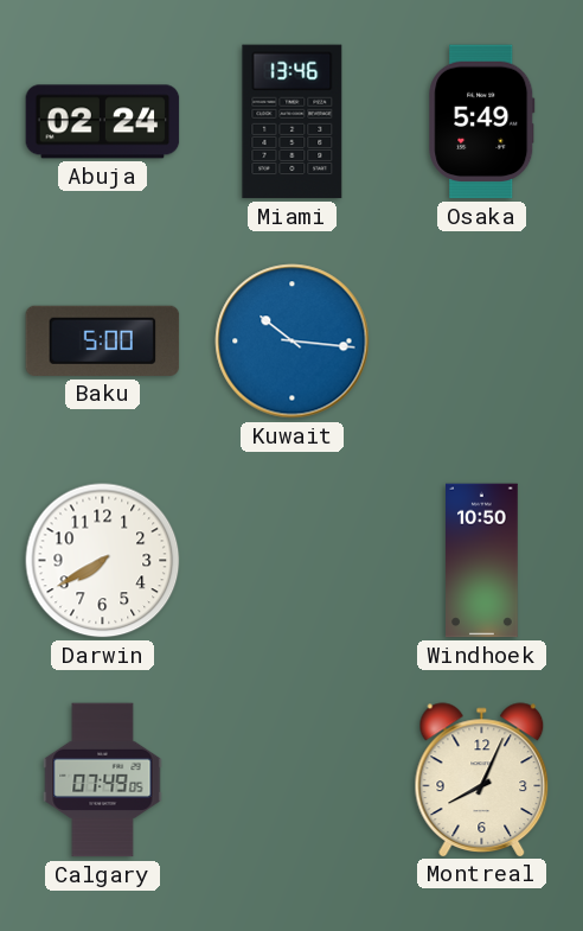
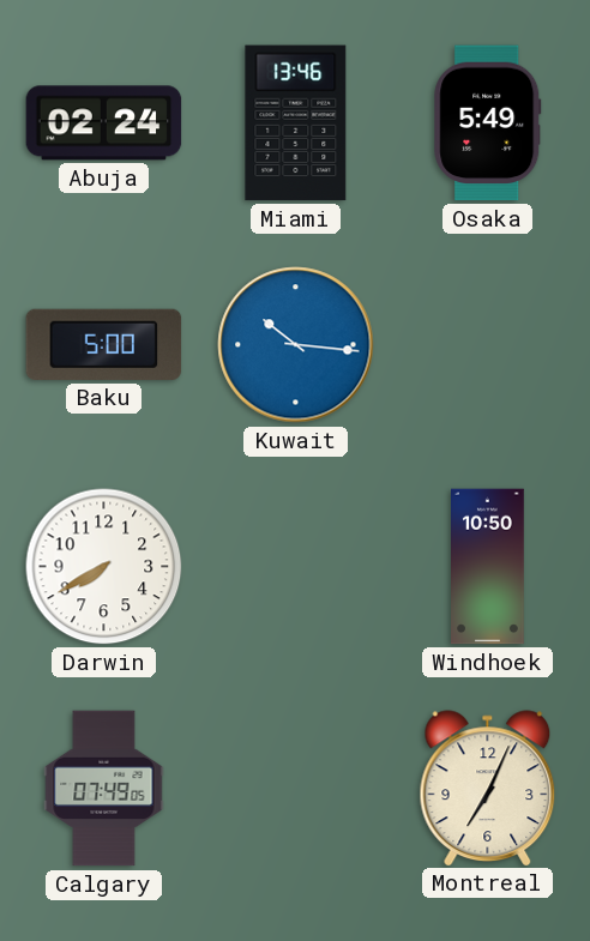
Montreal: 8:04 -> 7:04
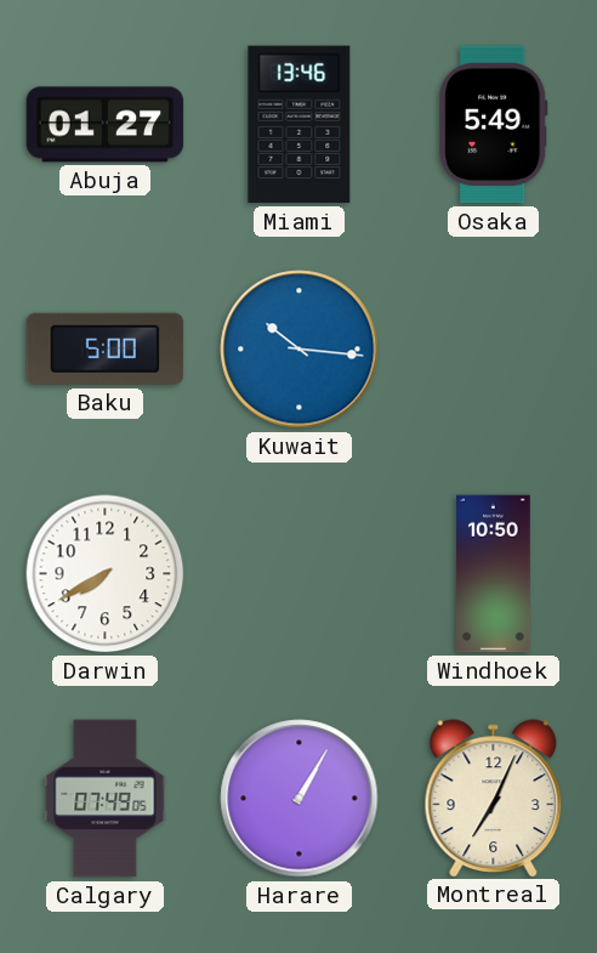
Abuja: 02:24 -> 01:27
Harare: none -> 1:05
